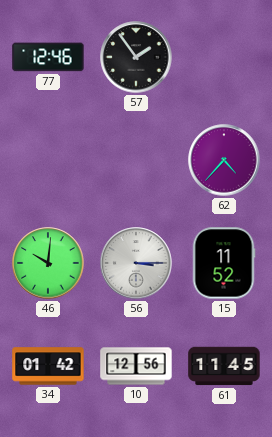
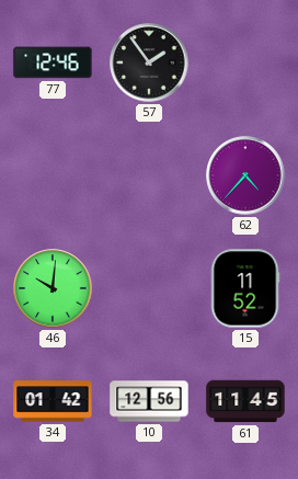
56: 3:15 -> none
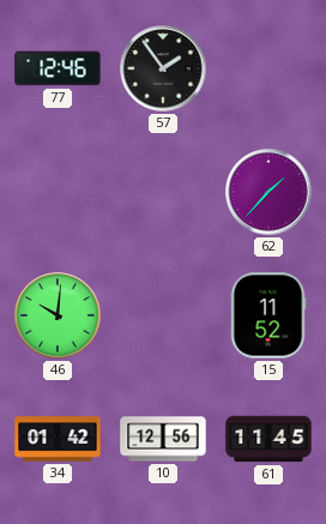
62: 4:37 -> 1:37
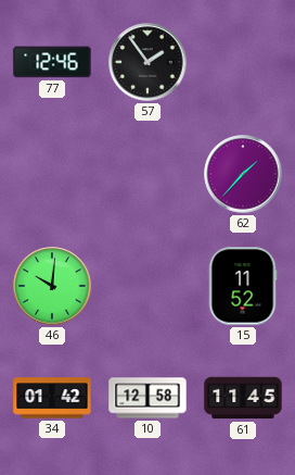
10: 12:56 -> 12:58
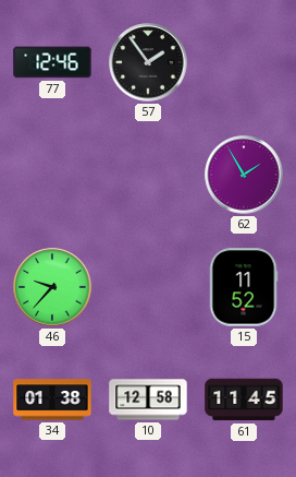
62: 1:37 -> 1:55
46: 10:01 -> 9:37
34: 01:42 -> 01:38
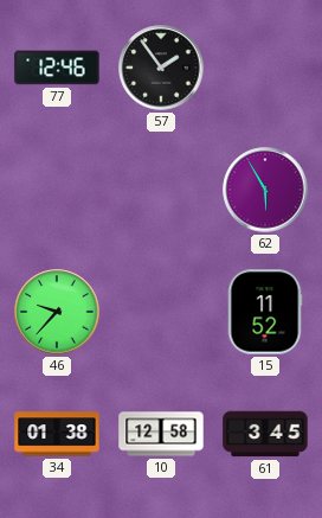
62: 1:55 -> 5:55
61: 11:45 -> 3:45
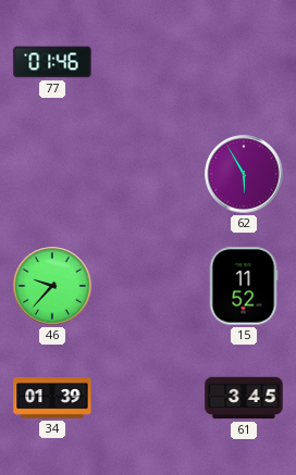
77: 12:46 -> 01:46
57: 1:54 -> none
34: 01:38 -> 01:39
10: 12:58 -> none
